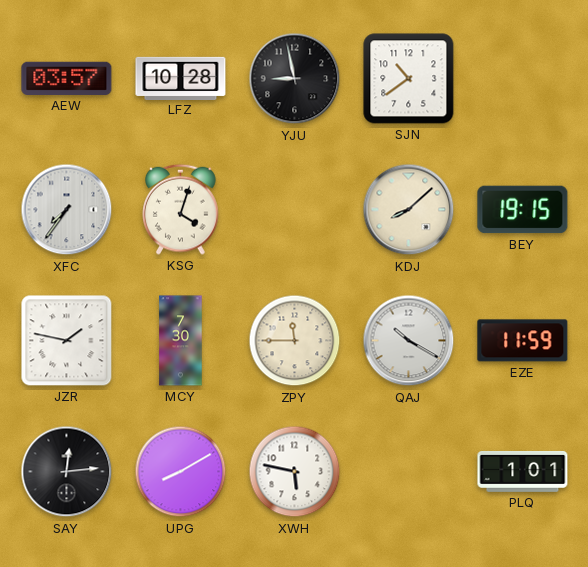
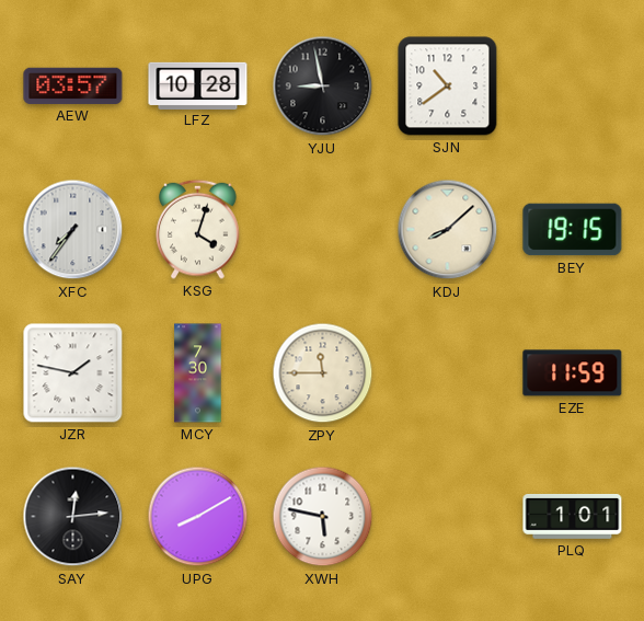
QAJ: 10:20 -> none
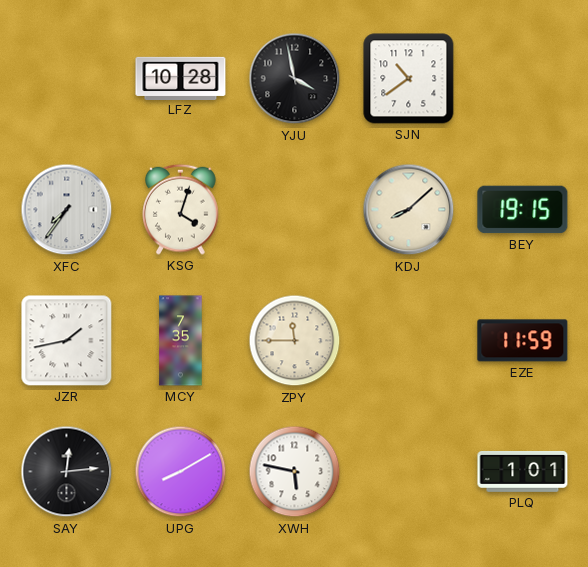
AEW: 03:57 -> none
YJU: 8:58 -> 3:58
JZR: 1:47 -> 1:43
MCY: 7:30 -> 7:35
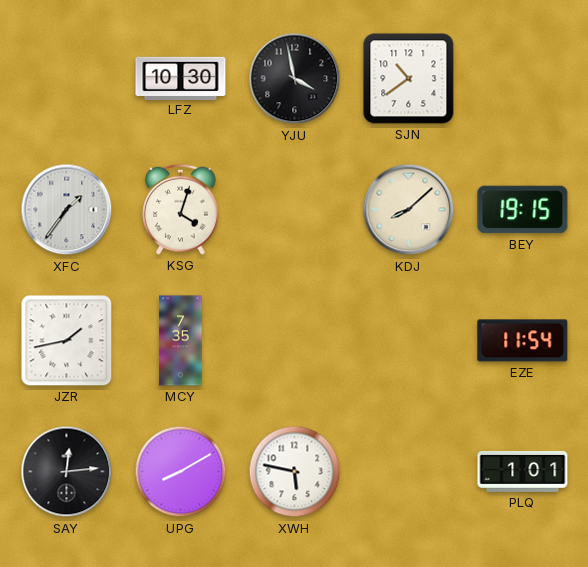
LFZ: 10:28 -> 10:30
XFC: 7:36 -> 1:36
ZPY: 11:45 -> none
EZE: 11:59 -> 11:54
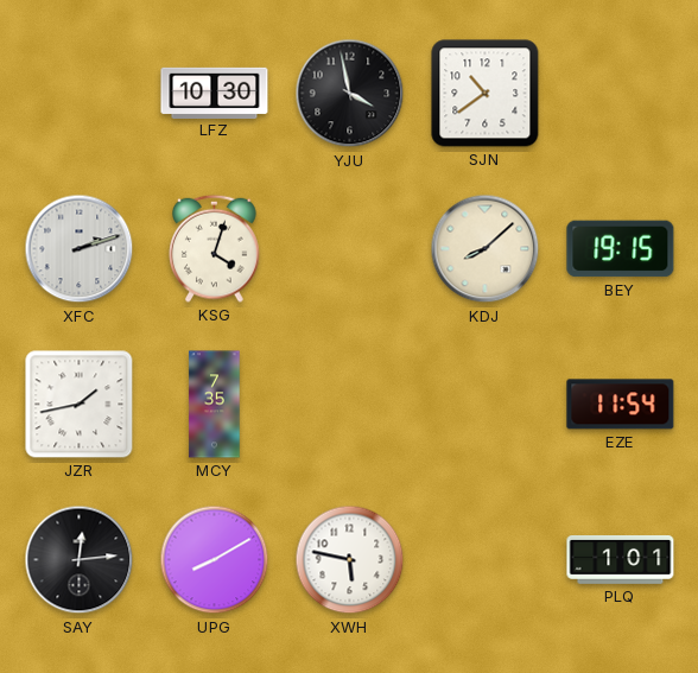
XFC: 1:36 -> 2:12
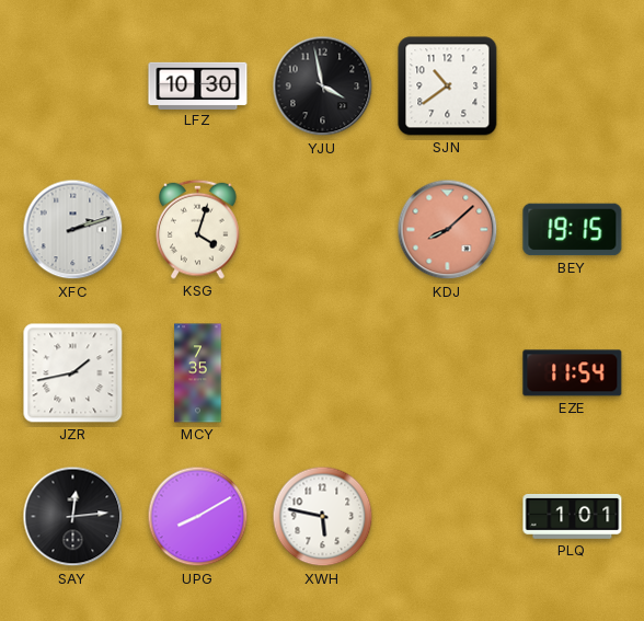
KDJ dial: cream -> salmon
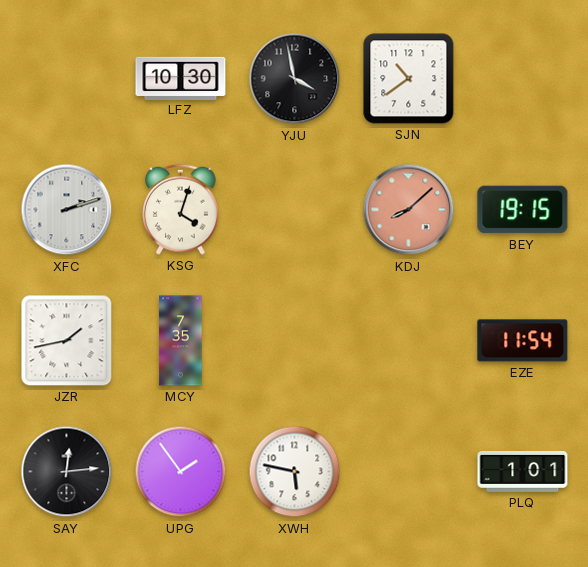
UPG: 8:10 -> 1:54
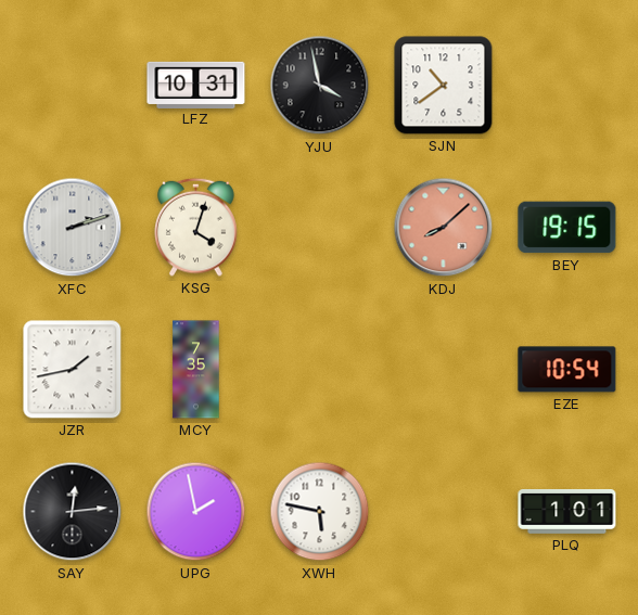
LFZ: 10:30 -> 10:31
EZE: 11:54 -> 10:54
UPG: 1:54 -> 1:58
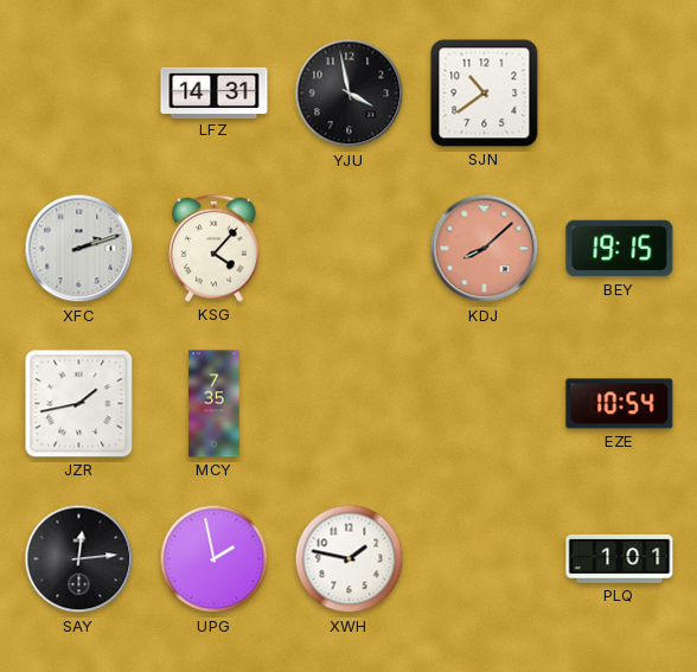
LFZ: 10:31 -> 14:31
KSG: 4:03 -> 4:07
XWH: 5:47 -> 1:47
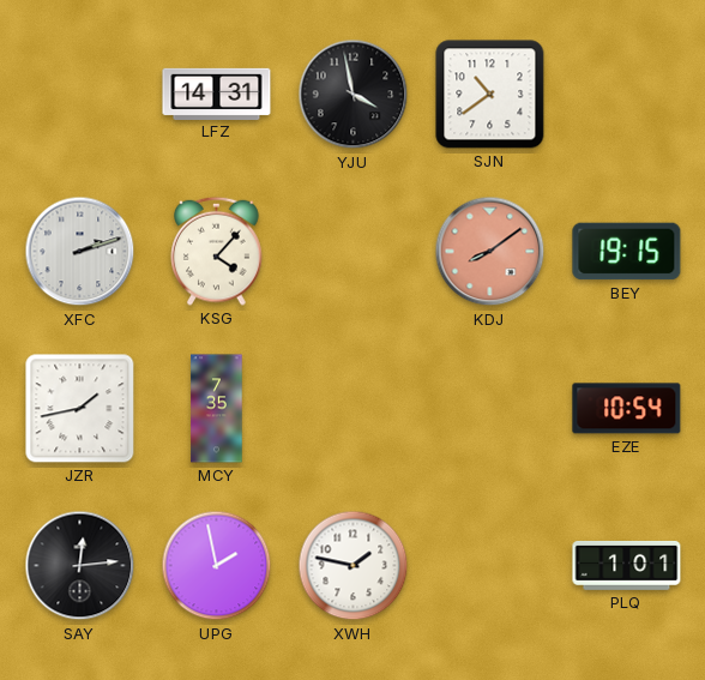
KDJ: 8:08 -> 8:09
